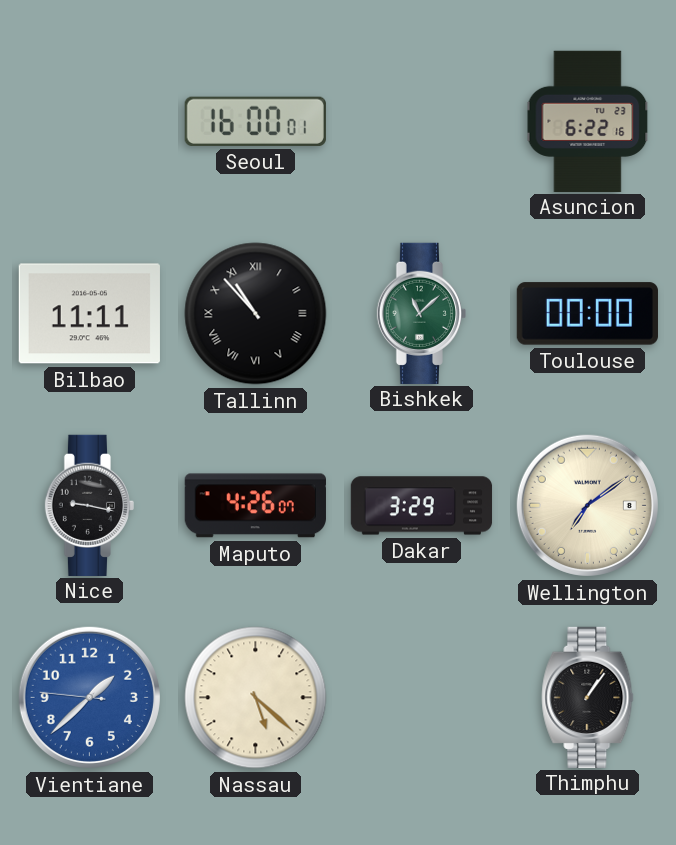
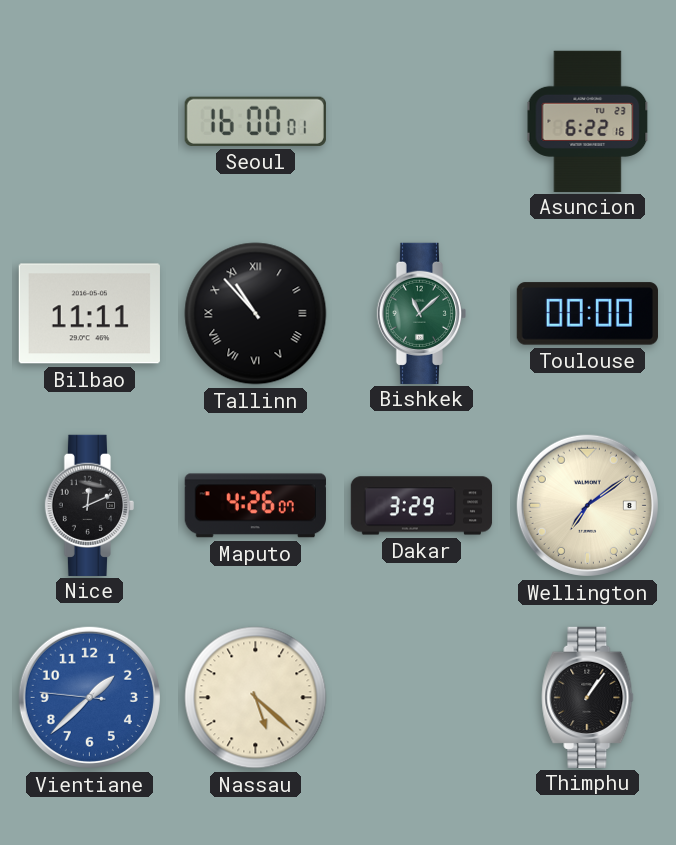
Nice: 9:17 -> 12:11
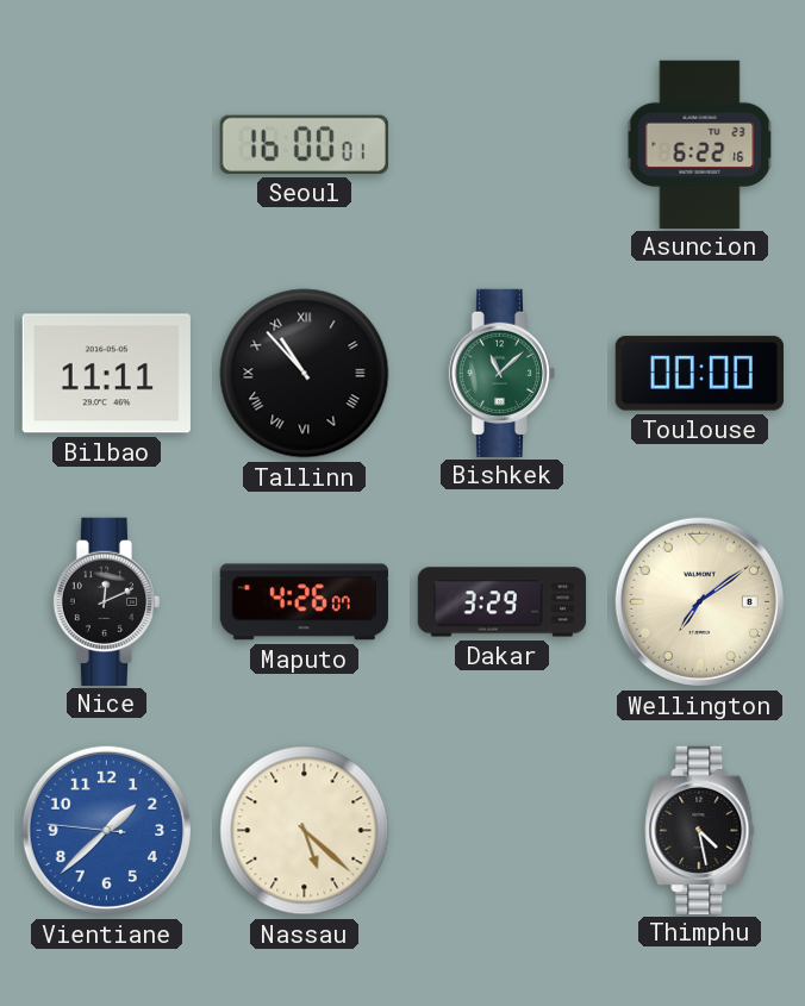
Thimphu: 1:06 -> 4:28
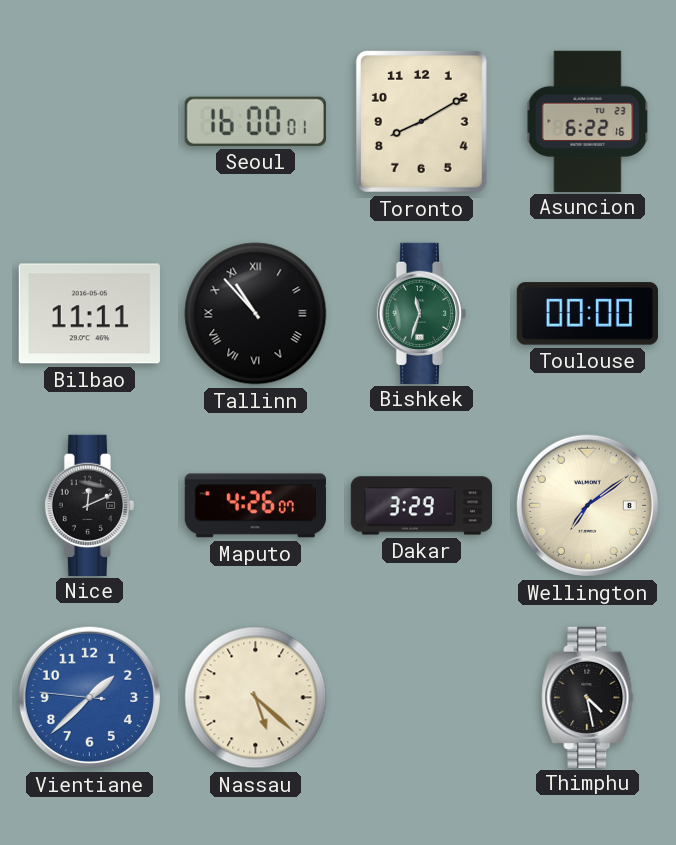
Toronto: none -> 8:10
Bishkek: 11:08 -> 11:33
